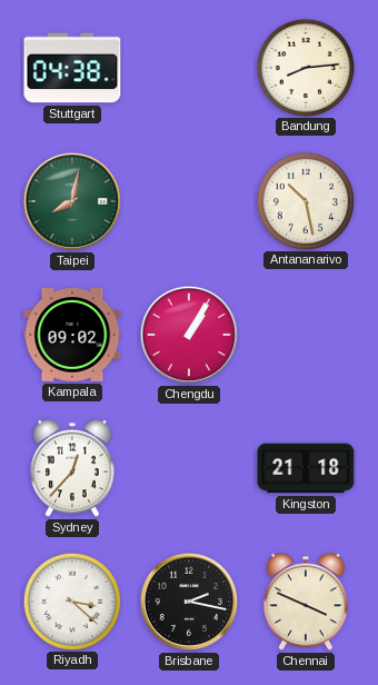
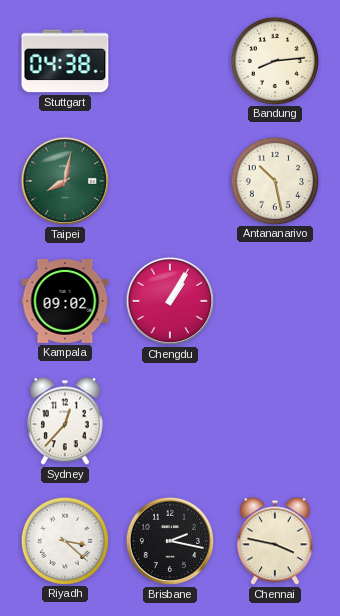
Kingston: 21:18 -> none
Chennai: 3:49 -> 3:47
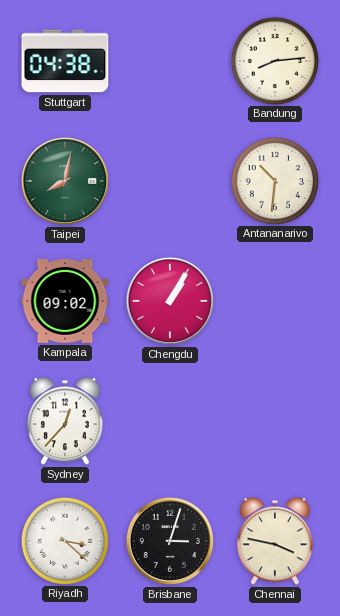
Antananarivo: 10:28 -> 10:31
Brisbane: 2:17 -> 3:03
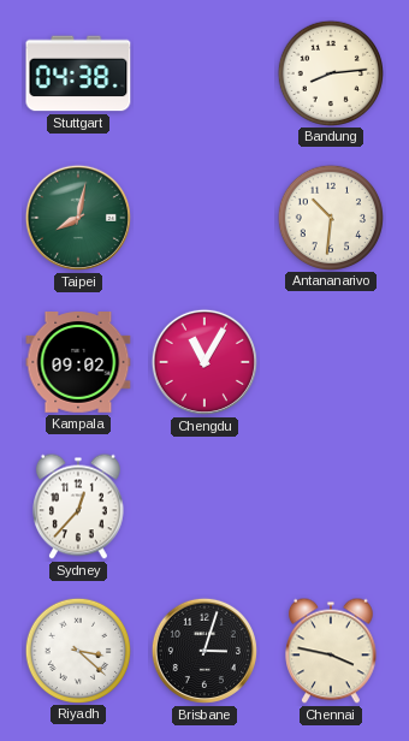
Chengdu: 1:05 -> 11:05
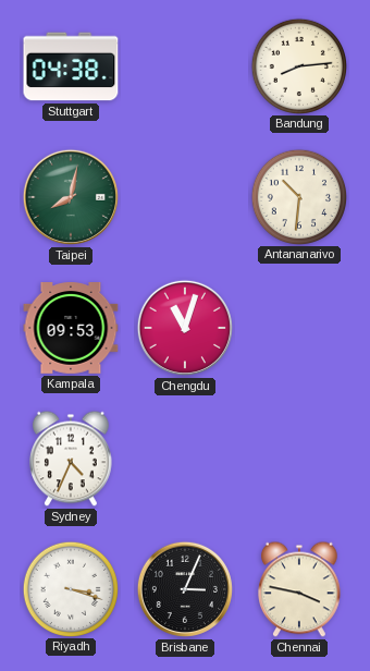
Kampala: 09:02 -> 09:53
Chengdu: 11:05 -> 11:03
Sydney: 12:37 -> 4:34
Riyadh: 3:22 -> 3:18
Brisbane: 3:03 -> 3:04
